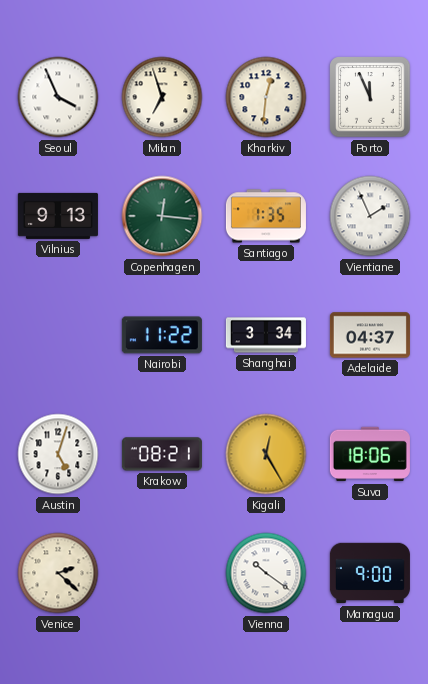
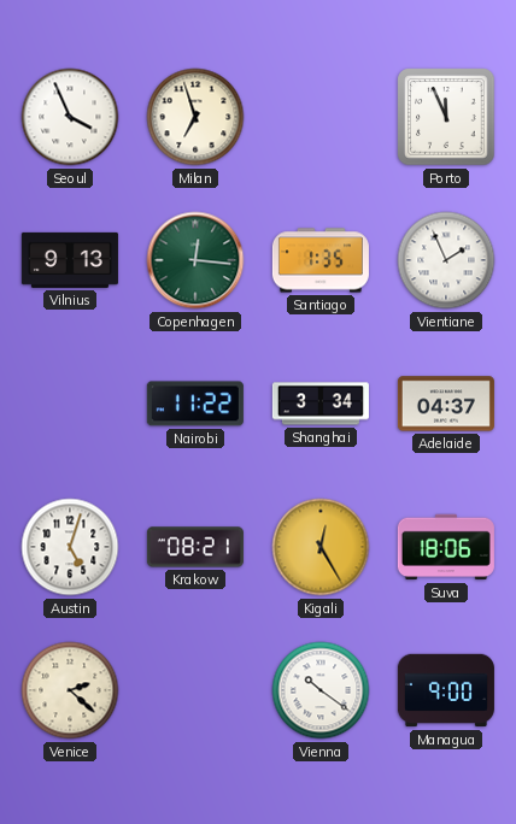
Kharkiv: 12:31 -> none
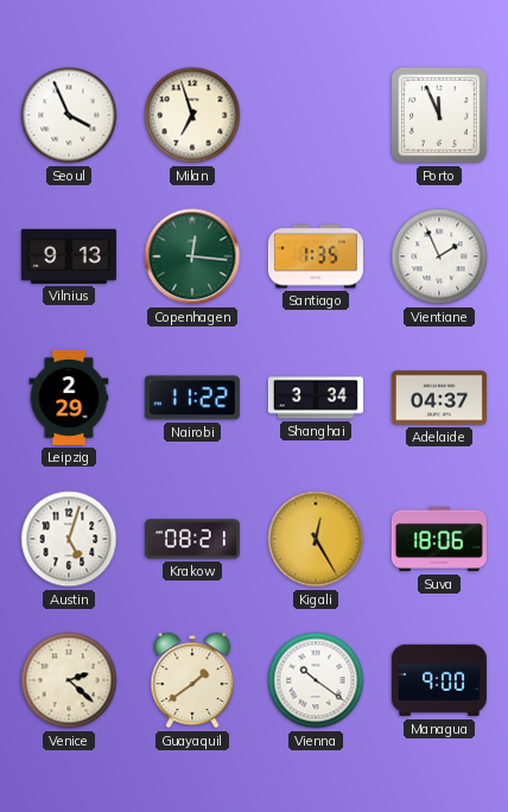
Leipzig: none -> 2:29
Guayaquil: none -> 1:39
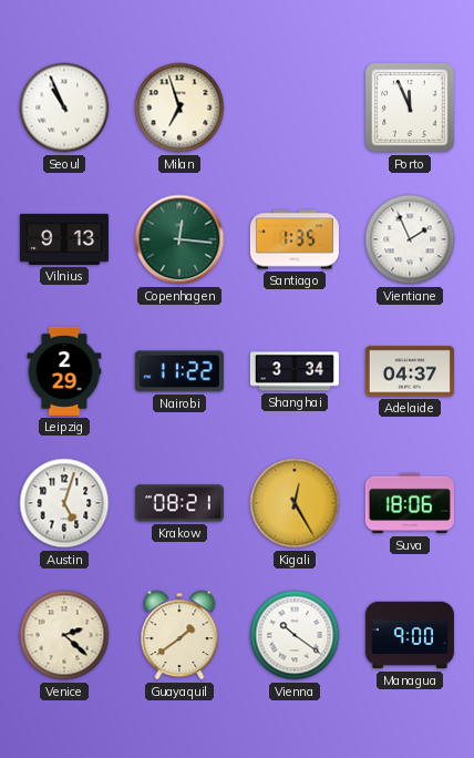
Seoul: 3:56 -> 10:56
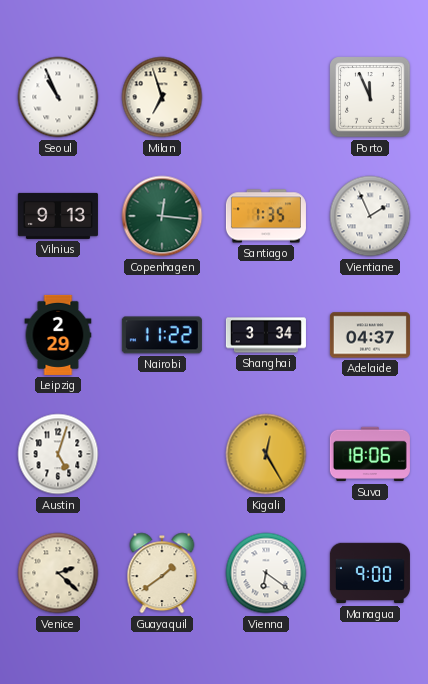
Krakow: 08:21 -> none
Vienna: 10:21 -> 6:21
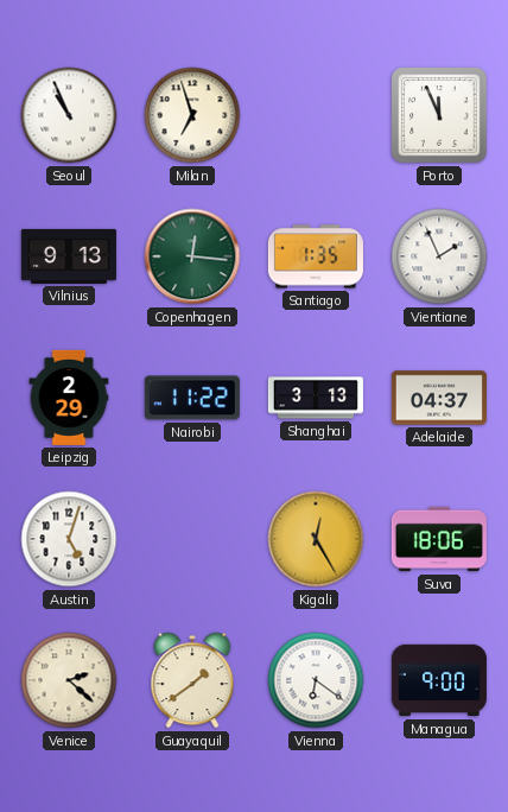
Shanghai: 3:34 -> 3:13
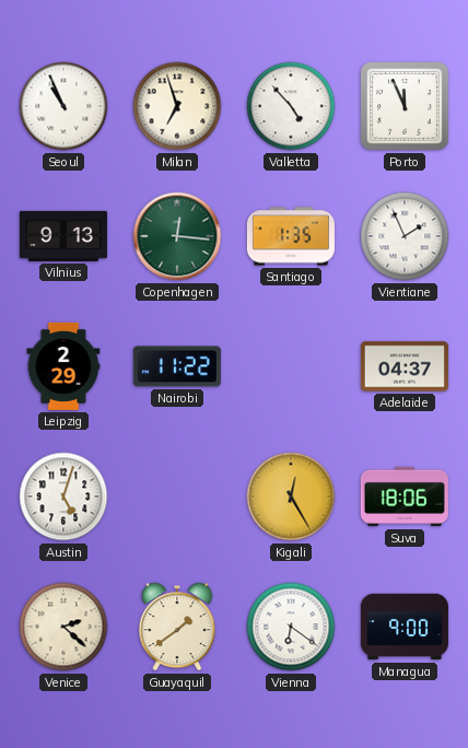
Valletta: none -> 4:53
Shanghai: 3:13 -> none
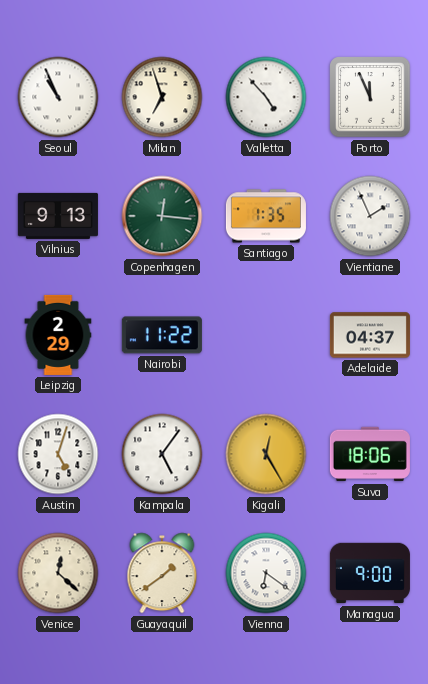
Kampala: none -> 5:06
Venice: 2:22 -> 12:22
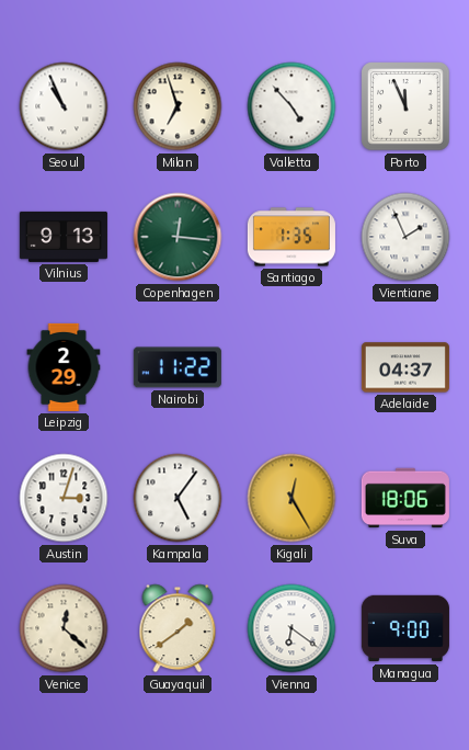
Austin: 5:03 -> 3:03
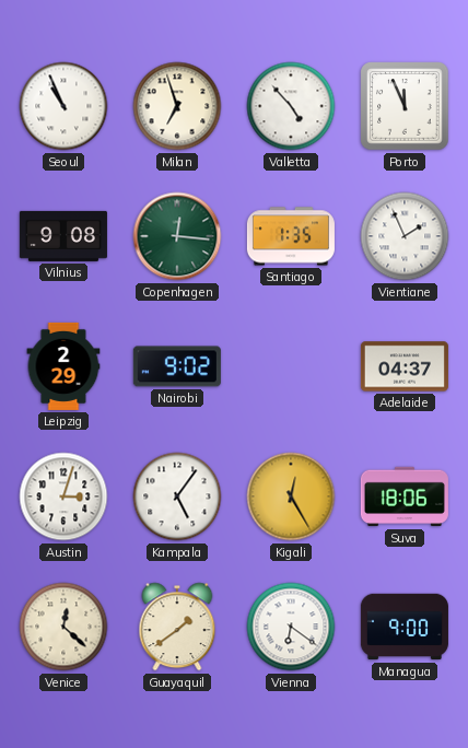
Vilnius: 9:13 -> 9:08
Nairobi: 11:22 -> 9:02
